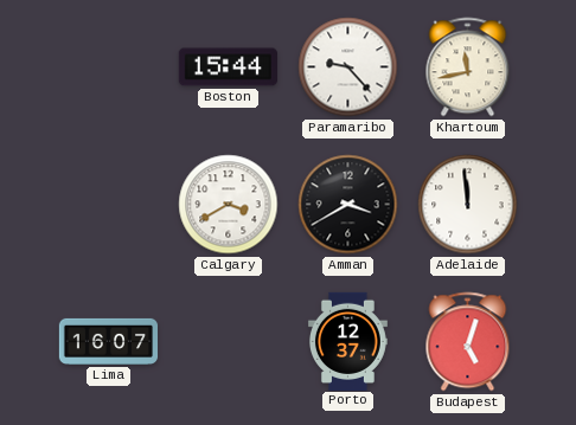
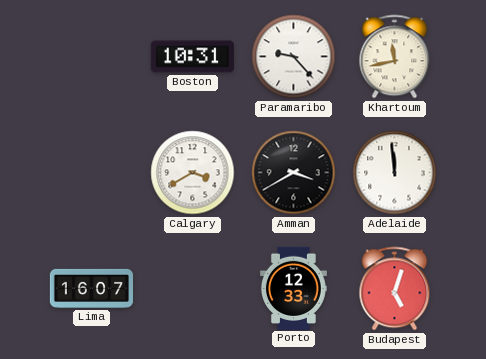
Boston: 15:44 -> 10:31
Porto: 12:37 -> 12:33
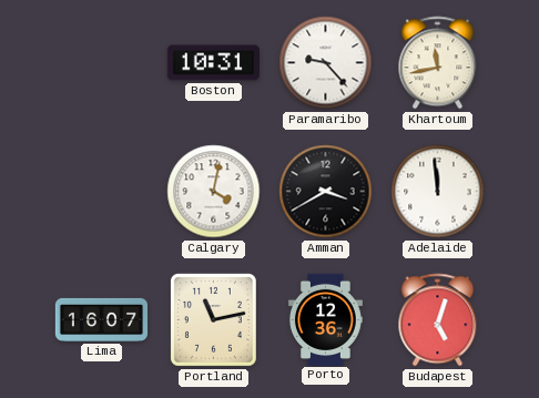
Calgary: 3:40 -> 4:02
Portland: none -> 11:13
Porto: 12:33 -> 12:36
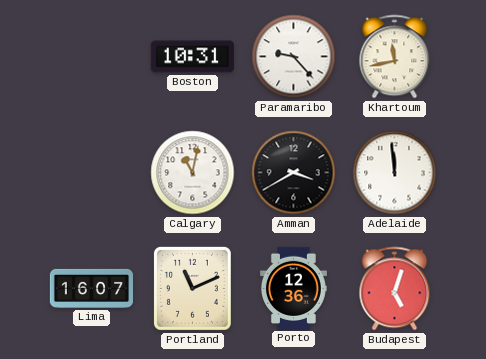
Calgary: 4:02 -> 11:02
Portland: 11:13 -> 11:11
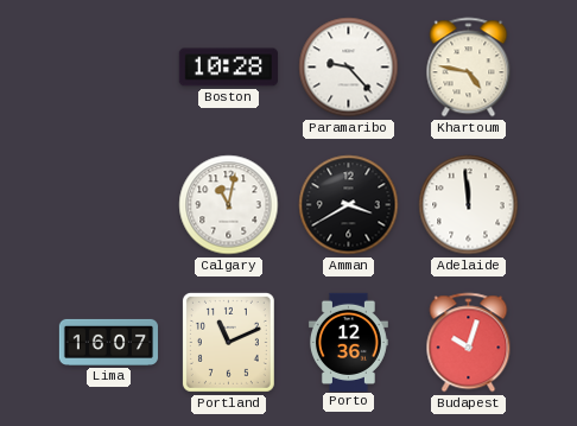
Boston: 10:31 -> 10:28
Khartoum: 11:43 -> 4:47
Budapest: 5:03 -> 10:03
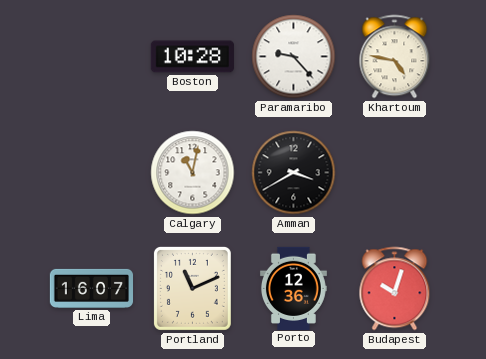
Adelaide: 11:59 -> none
